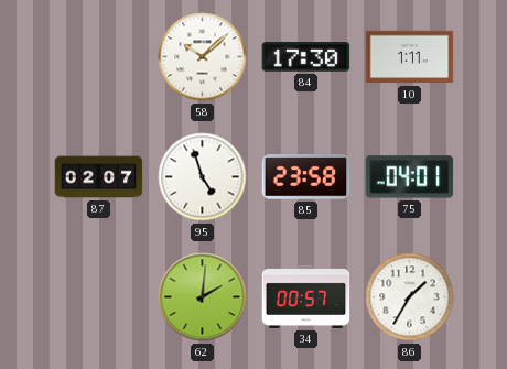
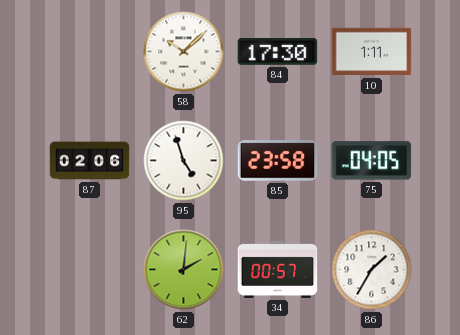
87: 02:07 -> 02:06
75: 04:01 -> 04:05
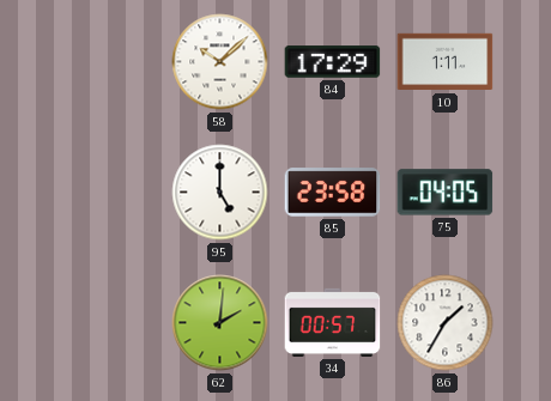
84: 17:30 -> 17:29
87: 02:06 -> none
95: 4:57 -> 5:00
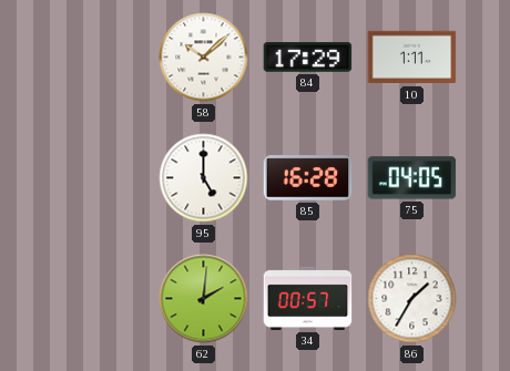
85: 23:58 -> 16:28
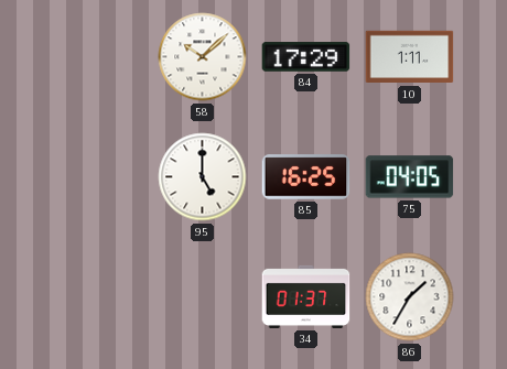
85: 16:28 -> 16:25
62: 2:01 -> none
34: 00:57 -> 01:37
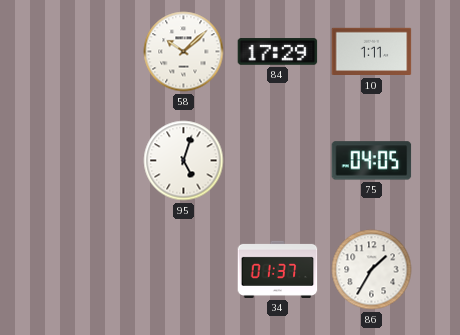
95: 5:00 -> 5:03
85: 16:25 -> none
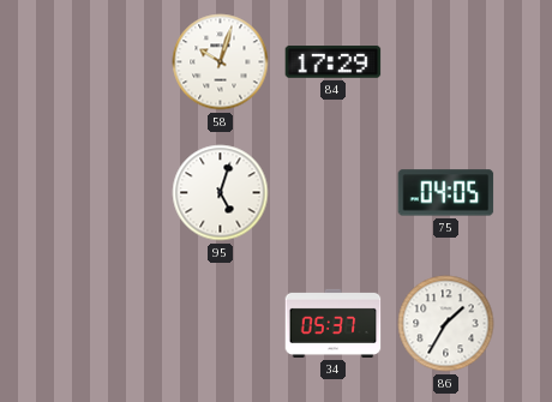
58: 10:08 -> 10:03
10: 1:11 -> none
34: 01:37 -> 05:37
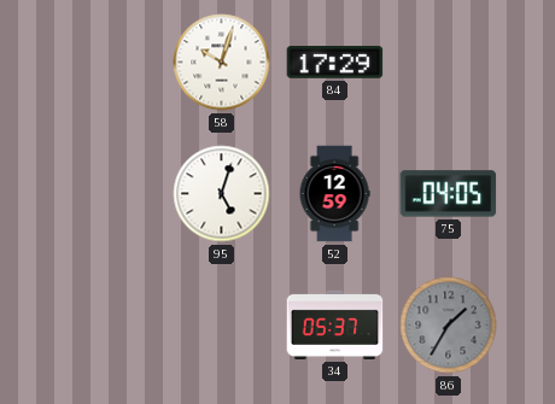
52: none -> 12:59
86 dial: white -> grey
